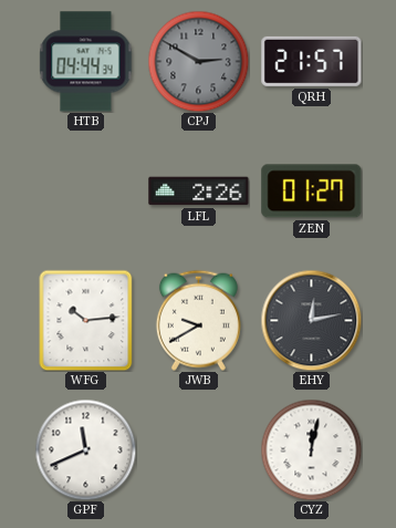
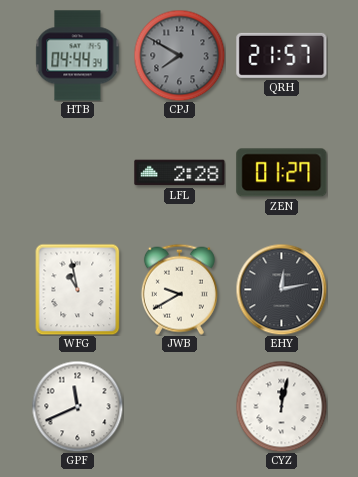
CPJ: 2:50 -> 7:50
LFL: 2:26 -> 2:28
WFG: 10:14 -> 10:58
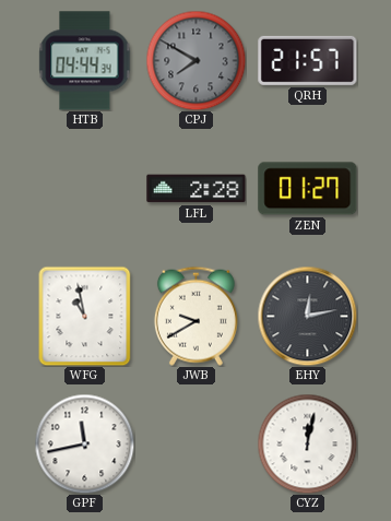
GPF: 11:41 -> 11:43
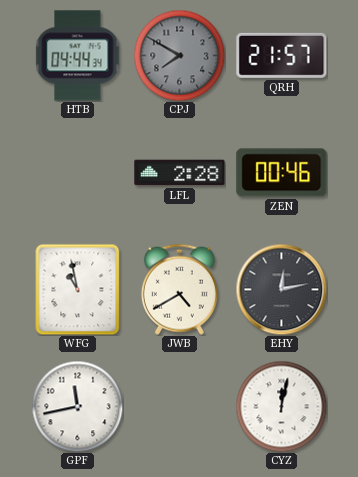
ZEN: 01:27 -> 00:46
JWB: 9:40 -> 4:40
